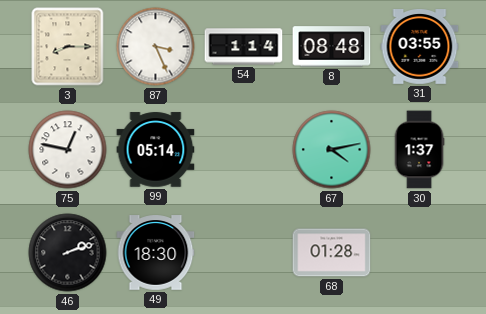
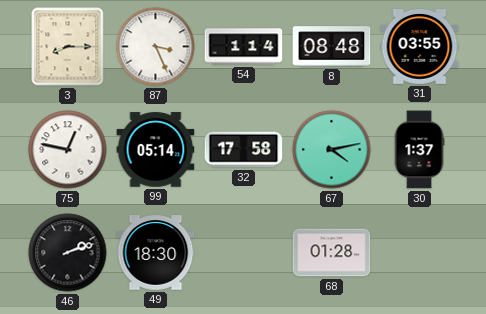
32: none -> 17:58
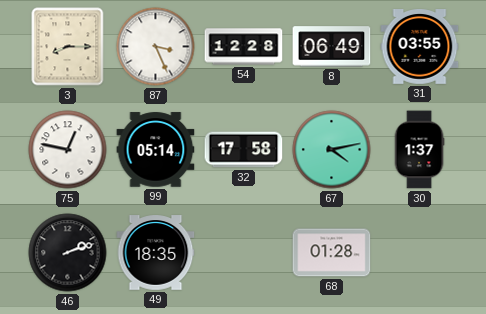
54: 1:14 -> 12:28
8: 08:48 -> 06:49
49: 18:30 -> 18:35
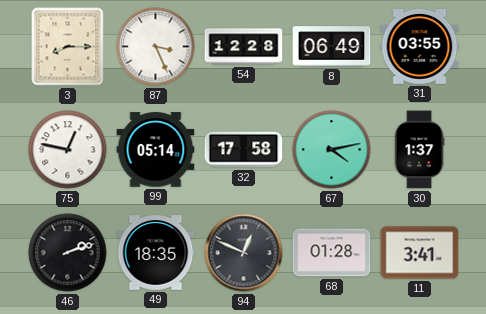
94: none -> 12:49
11: none -> 3:41
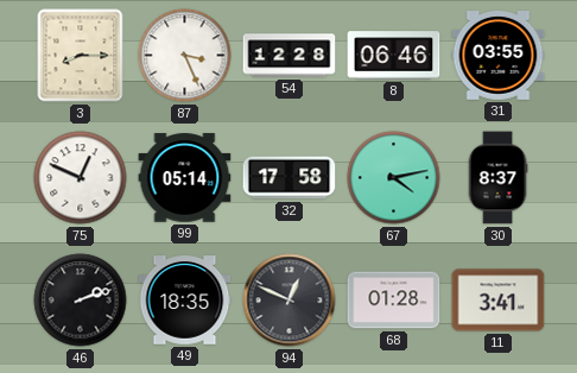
8: 06:49 -> 06:46
75: 12:47 -> 12:49
30: 1:37 -> 8:37
